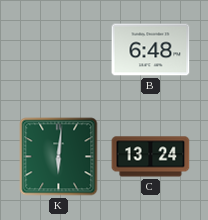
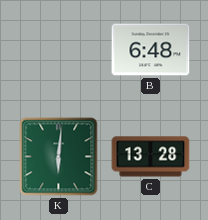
C: 13:24 -> 13:28
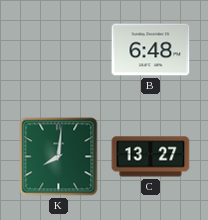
K: 6:01 -> 8:01
C: 13:28 -> 13:27
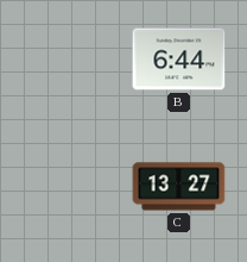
B: 6:48 -> 6:44
K: 8:01 -> none
